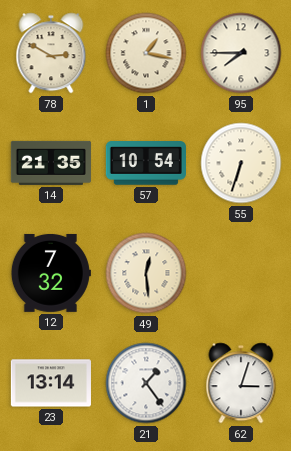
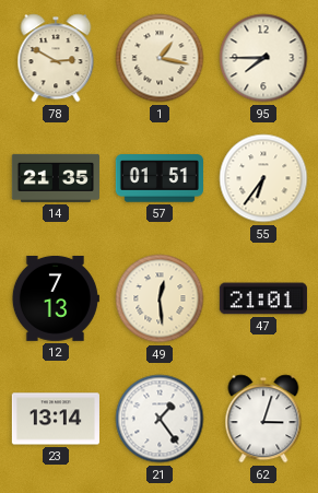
57: 10:54 -> 01:51
55: 6:33 -> 6:36
12: 7:32 -> 7:13
47: none -> 21:01
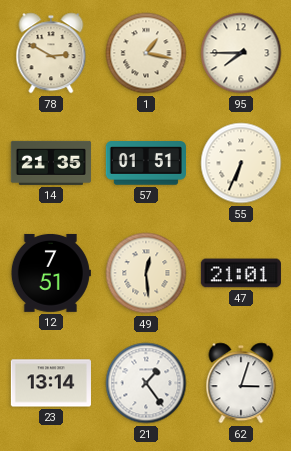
55: 6:36 -> 6:34
12: 7:13 -> 7:51
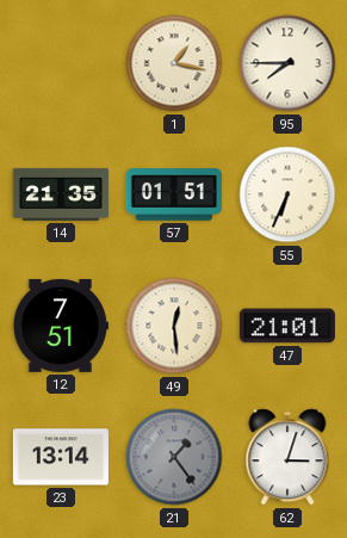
78: 2:50 -> none
21 dial: white -> grey
